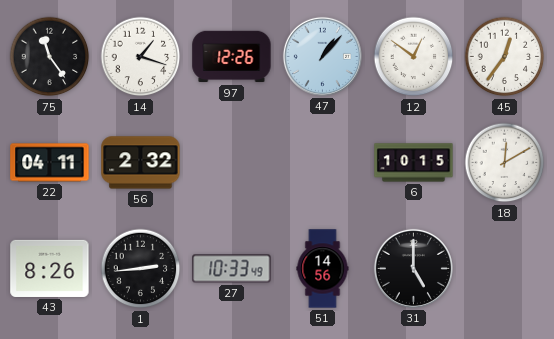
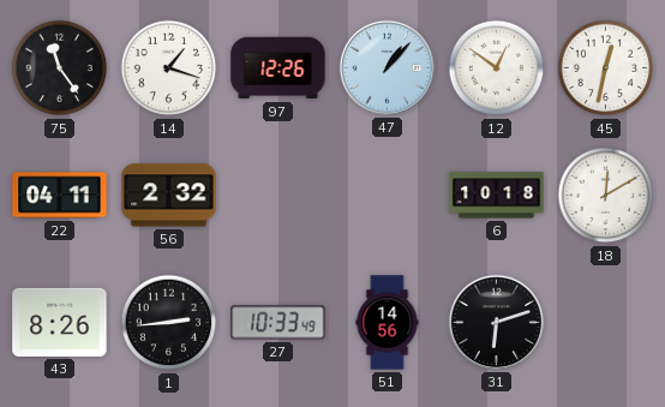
45: 12:36 -> 12:32
6: 10:15 -> 10:18
31: 5:00 -> 6:12
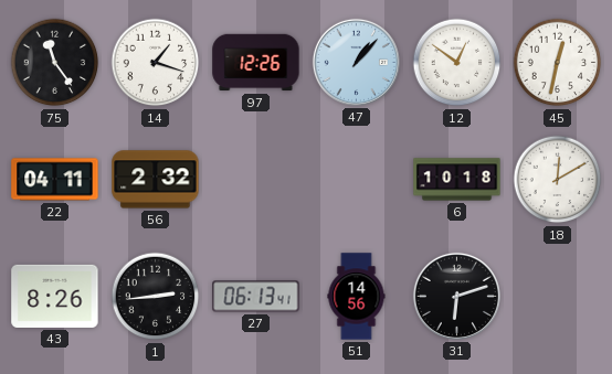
27: 10:33 -> 06:13
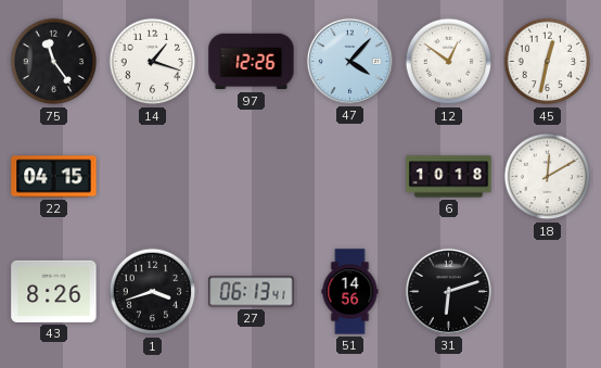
47: 1:07 -> 4:07
22: 04:11 -> 04:15
56: 2:32 -> none
1: 2:44 -> 3:42
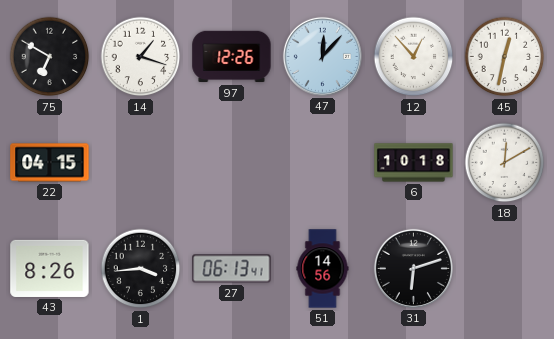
75: 11:24 -> 6:50
47: 4:07 -> 12:07
12: 12:51 -> 12:53
1: 3:42 -> 3:44
